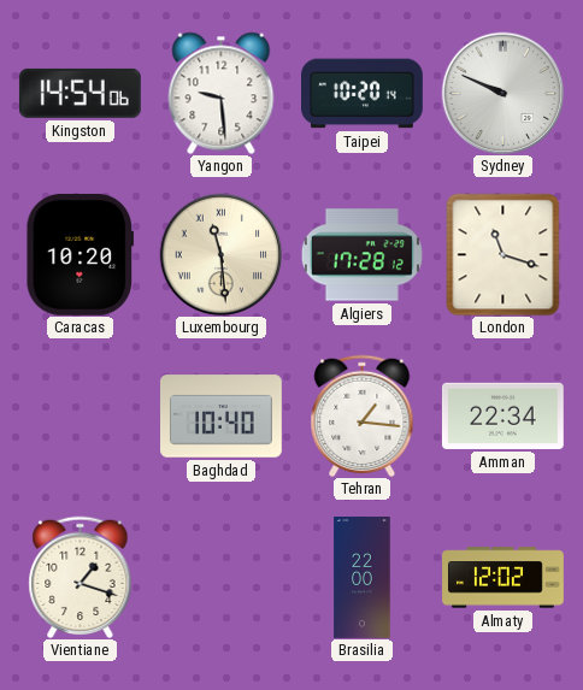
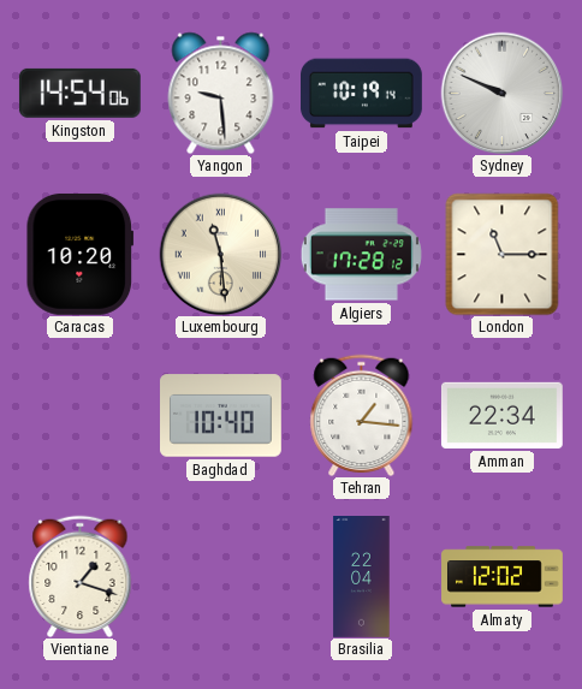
Taipei: 10:20 -> 10:19
London: 11:18 -> 11:15
Brasilia: 22:00 -> 22:04
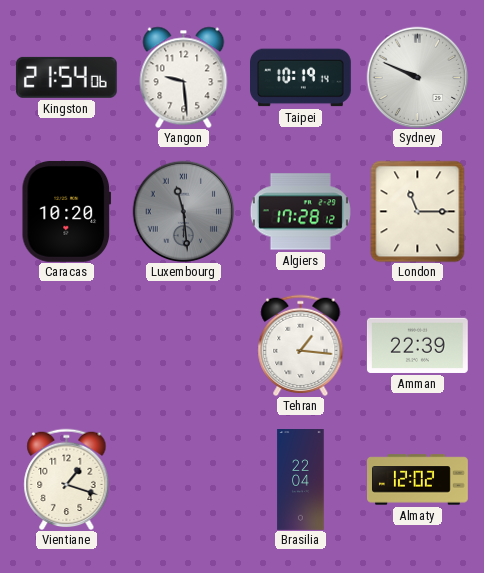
Kingston: 14:54 -> 21:54
Luxembourg dial: cream -> grey
Baghdad: 10:40 -> none
Amman: 22:34 -> 22:39
